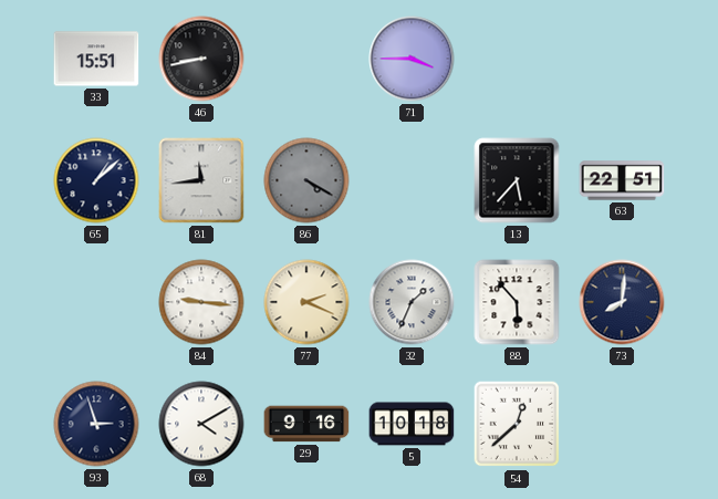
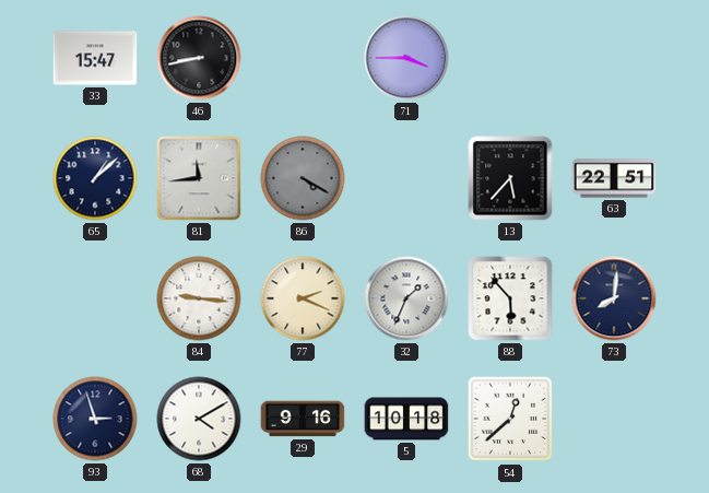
33: 15:51 -> 15:47
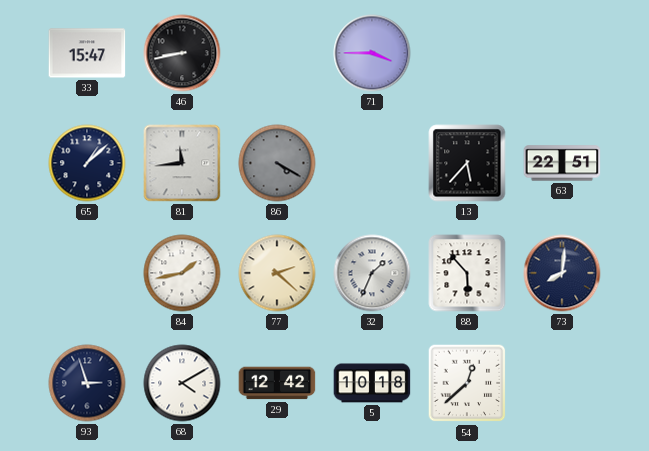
84: 9:16 -> 1:43
77: 2:19 -> 2:22
29: 9:16 -> 12:42
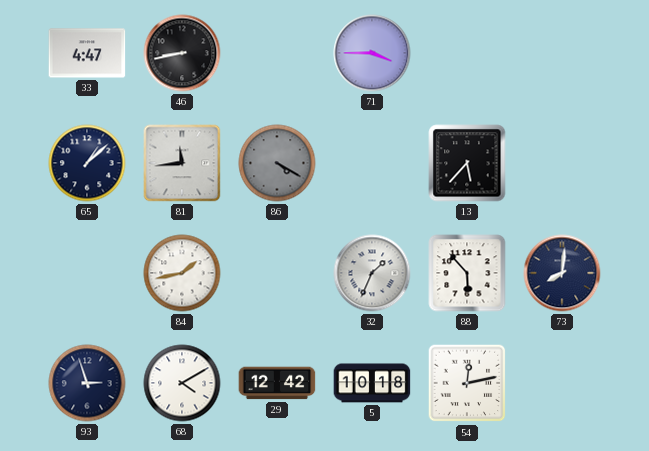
33: 15:47 -> 4:47
63: 22:51 -> none
77: 2:22 -> none
54: 12:38 -> 12:13
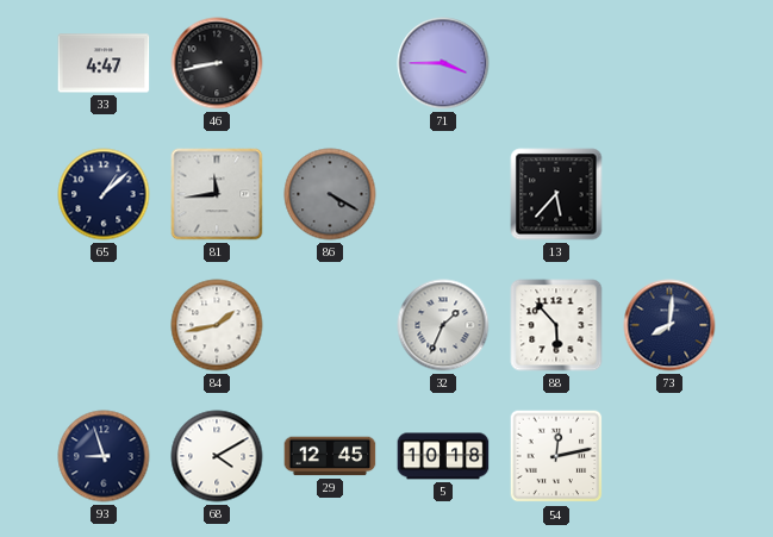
93: 2:57 -> 8:57
29: 12:42 -> 12:45
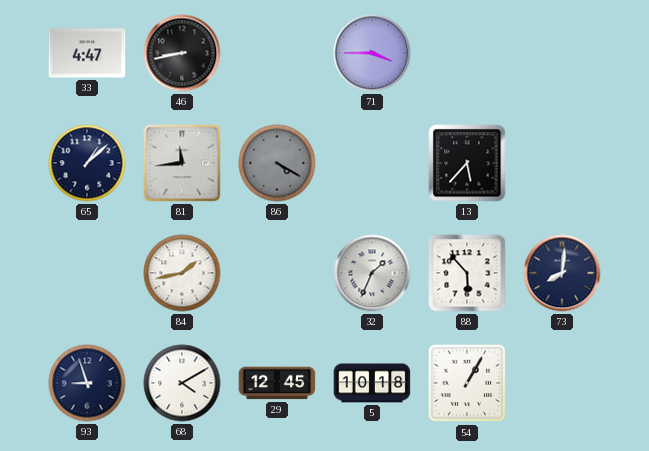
54: 12:13 -> 1:05
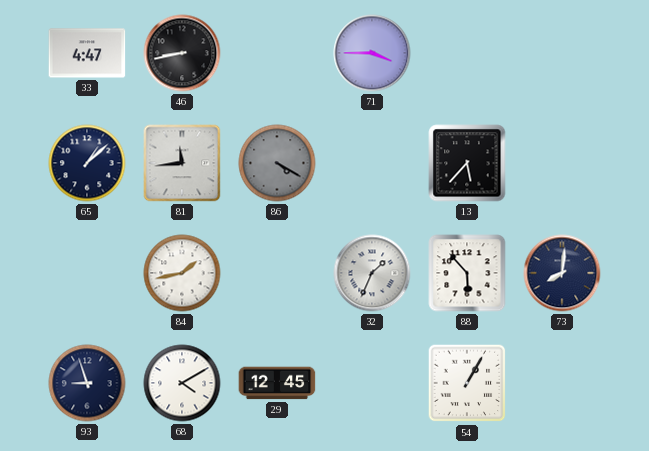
5: 10:18 -> none
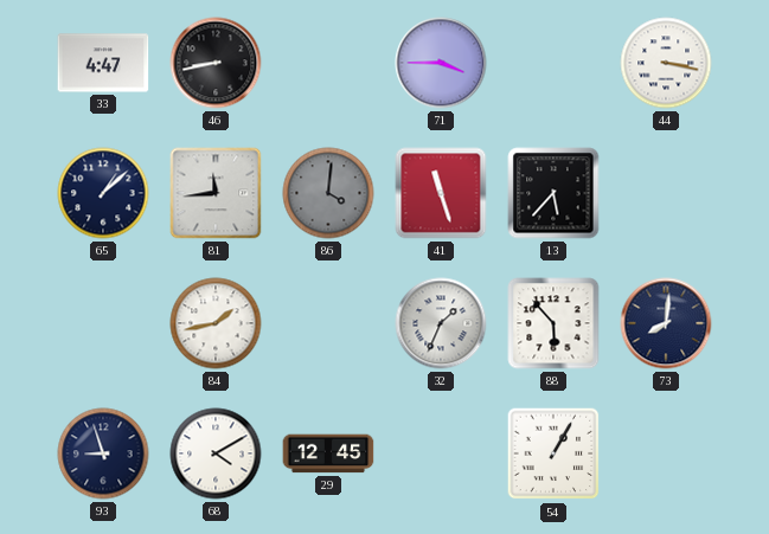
44: none -> 3:17
86: 4:20 -> 4:01
41: none -> 11:27
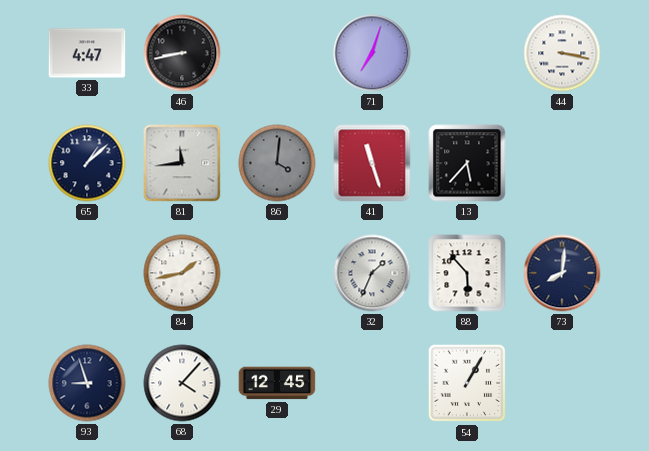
71: 3:45 -> 7:03
68: 4:10 -> 4:07
